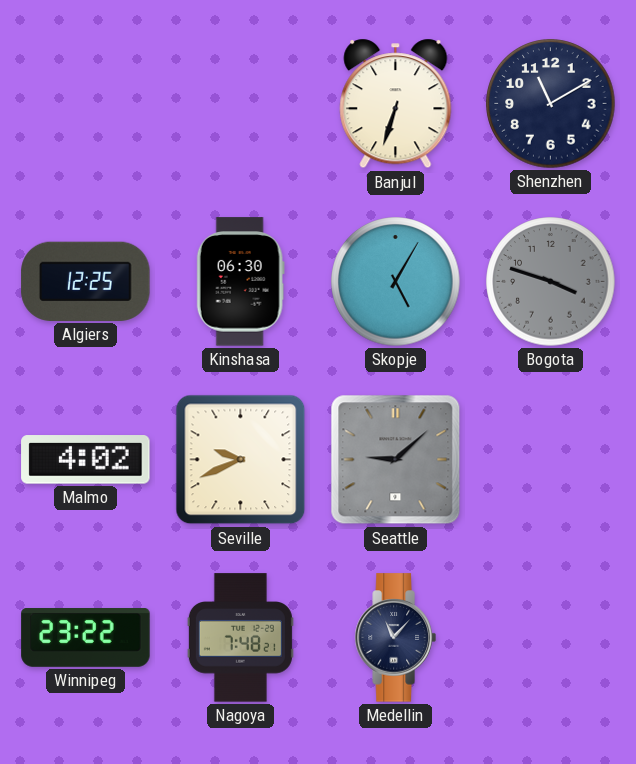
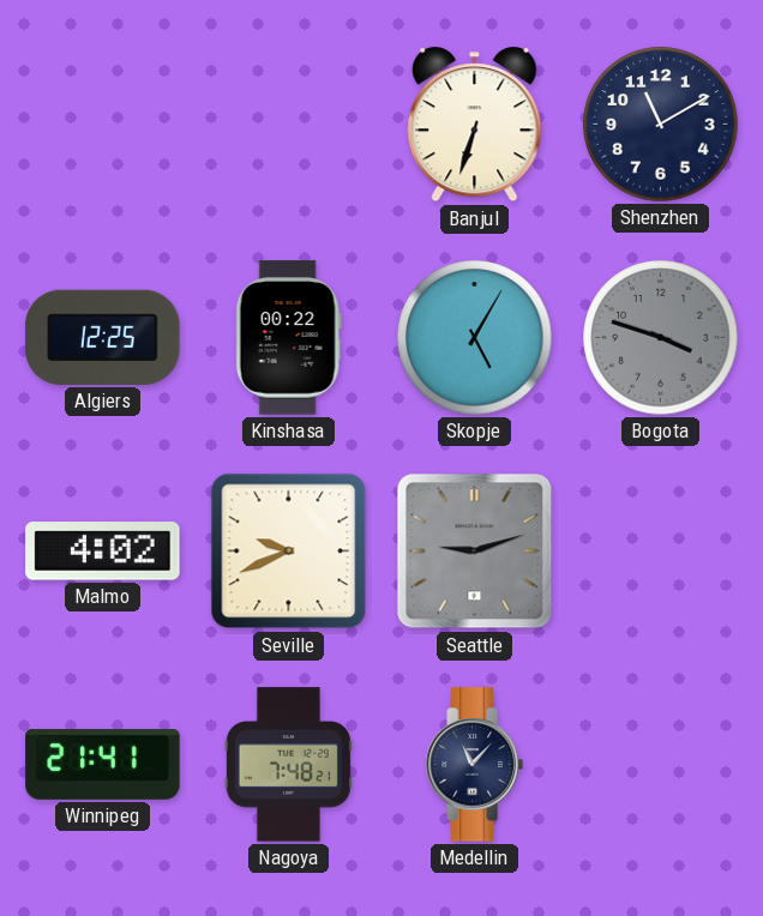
Kinshasa: 06:30 -> 00:22
Seattle: 9:08 -> 9:12
Winnipeg: 23:22 -> 21:41
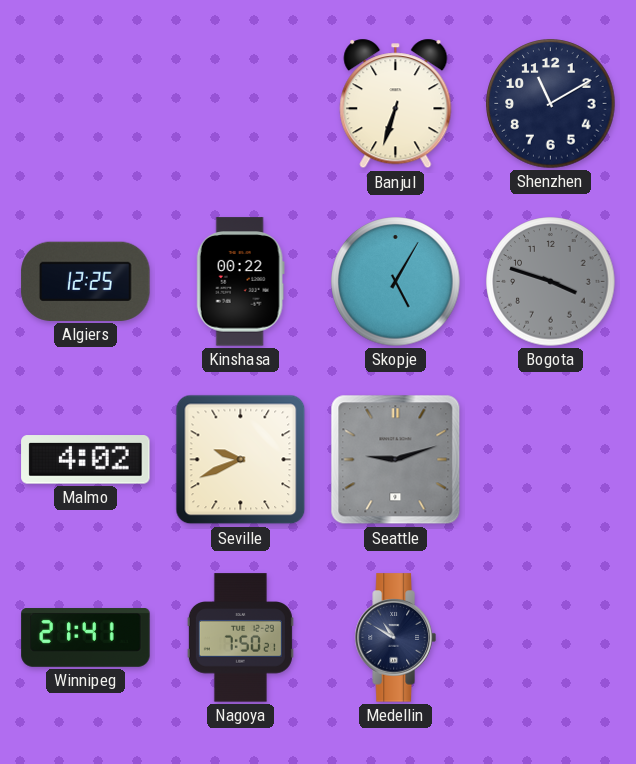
Nagoya: 7:48 -> 7:50
Medellin: 11:07 -> 10:50
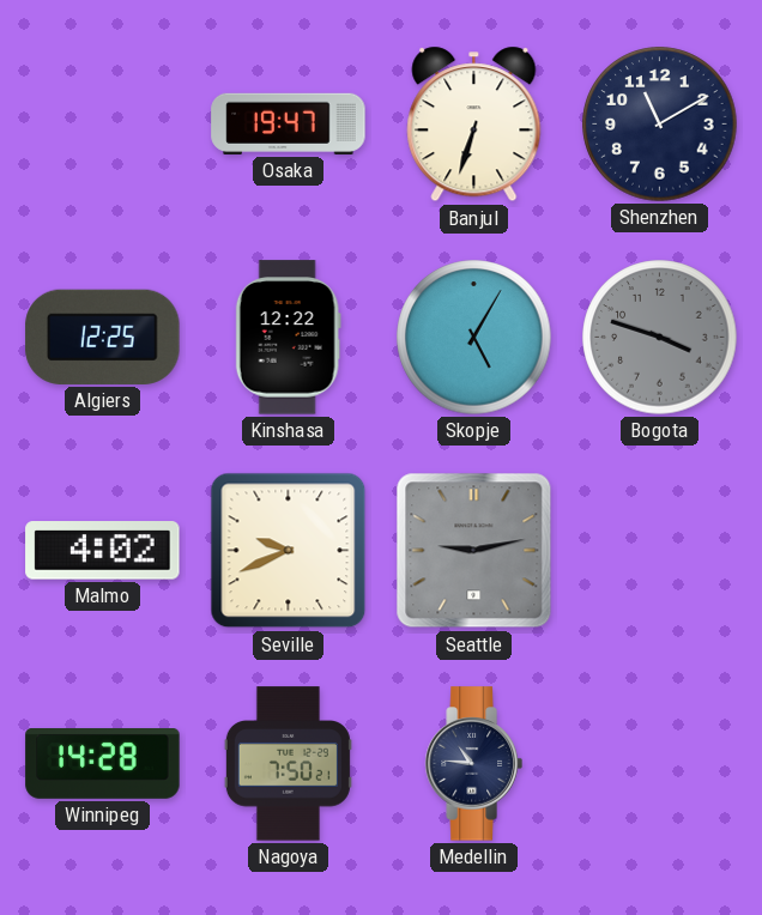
Osaka: none -> 19:47
Kinshasa: 00:22 -> 12:22
Seattle: 9:12 -> 9:13
Winnipeg: 21:41 -> 14:28
Medellin: 10:50 -> 10:46
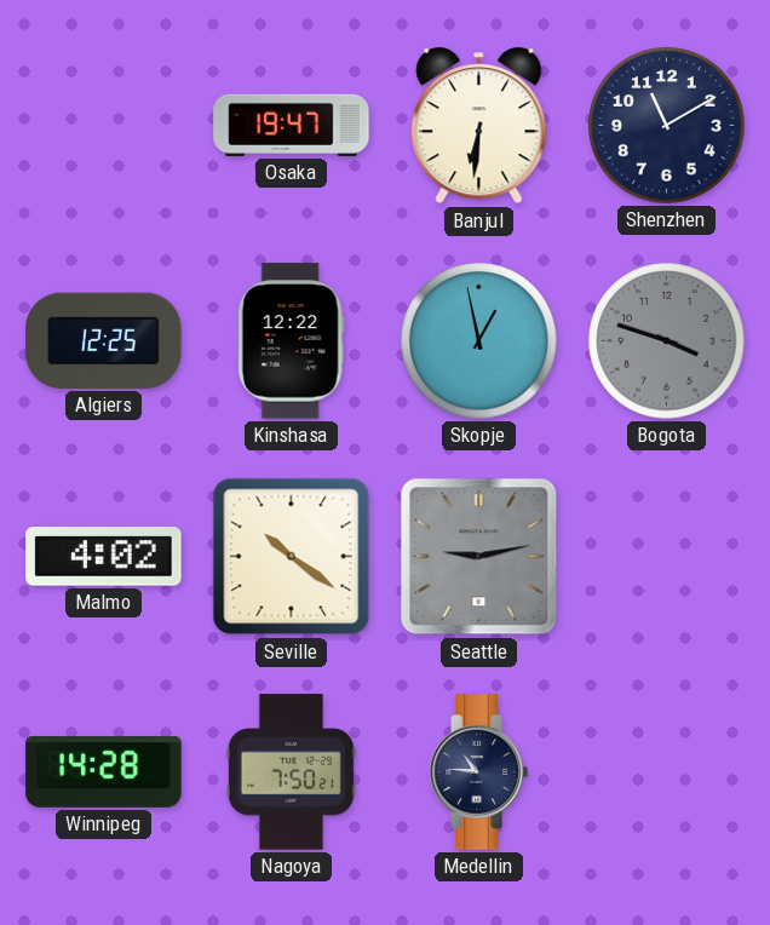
Banjul: 6:33 -> 6:31
Skopje: 5:05 -> 12:58
Seville: 9:41 -> 10:21
